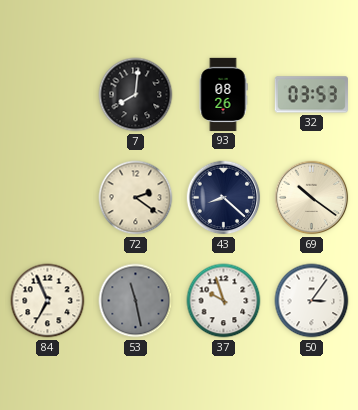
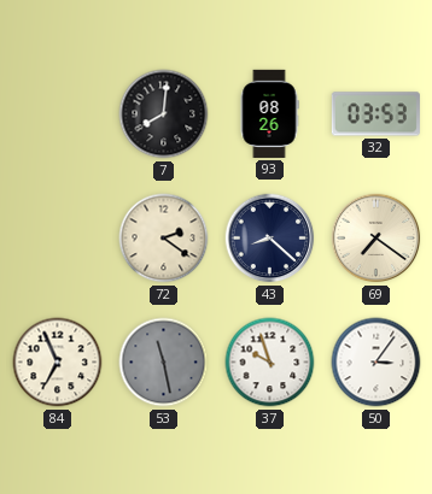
69: 10:21 -> 7:21
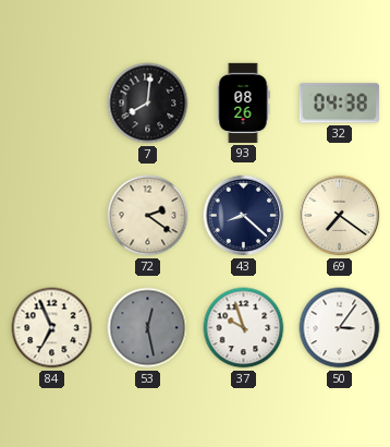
32: 03:53 -> 04:38
53: 11:28 -> 12:28
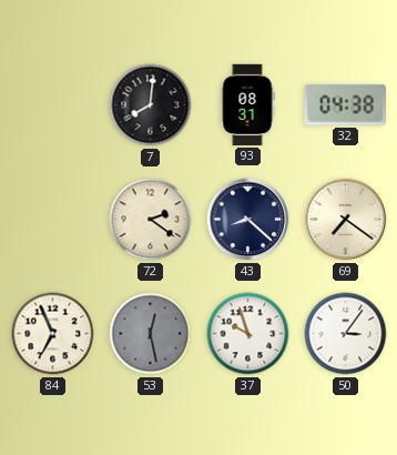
93: 08:26 -> 08:31
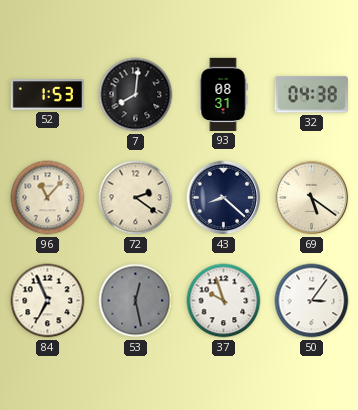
52: none -> 1:53
96: none -> 11:07
69: 7:21 -> 5:21
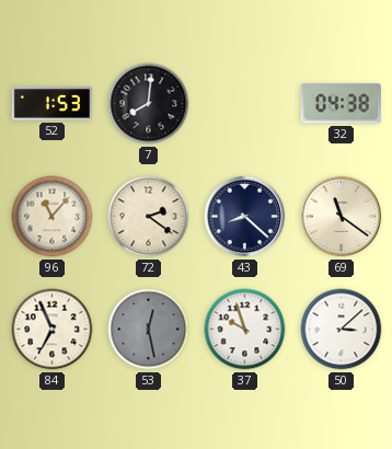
93: 08:31 -> none
69: 5:21 -> 11:21
50: 3:06 -> 3:08
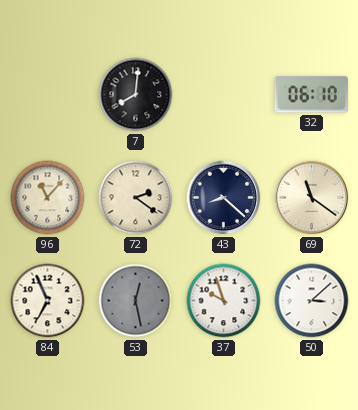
52: 1:53 -> none
32: 04:38 -> 06:10
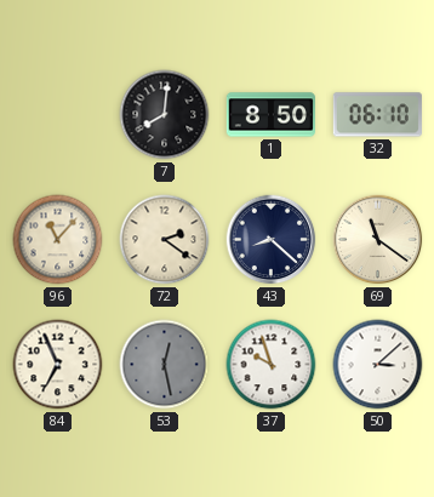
1: none -> 8:50
